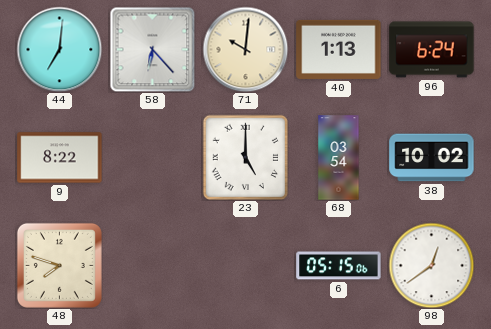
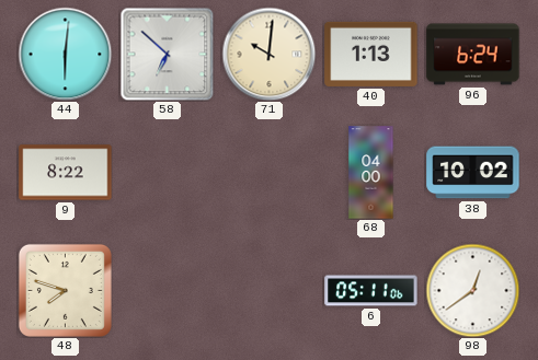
44: 7:01 -> 6:01
58: 6:23 -> 6:52
23: 5:00 -> none
68: 03:54 -> 04:00
6: 05:15 -> 05:11
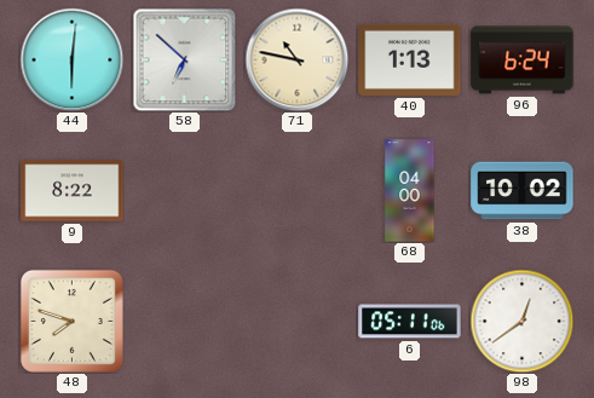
71: 10:01 -> 10:47
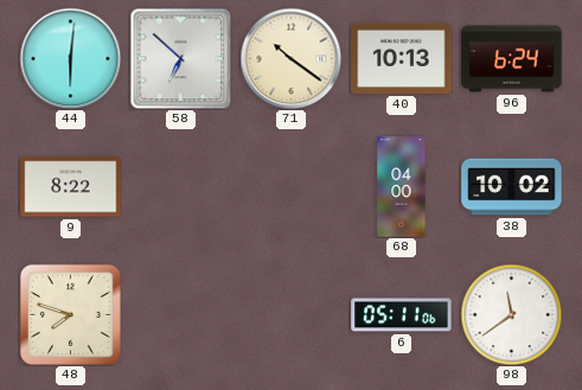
71: 10:47 -> 10:21
40: 1:13 -> 10:13
98: 12:39 -> 11:39
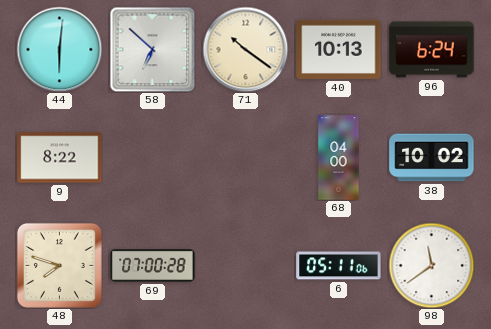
69: none -> 07:00
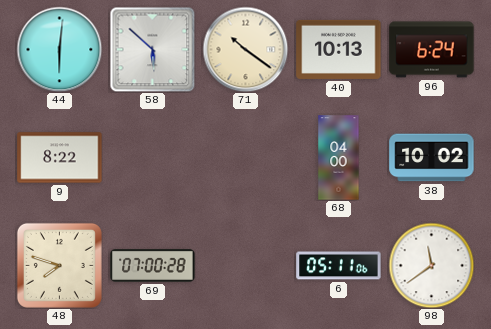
58: 6:52 -> 5:52
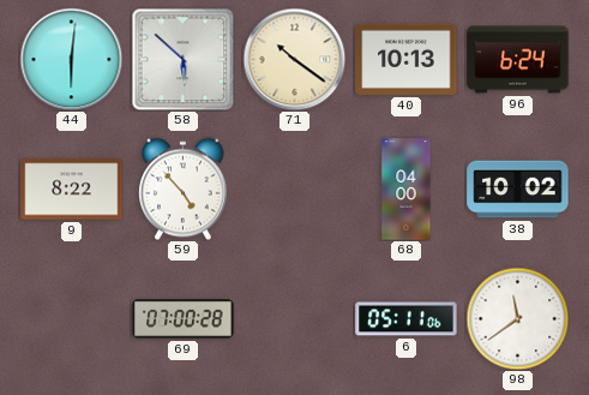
59: none -> 4:53
48: 7:48 -> none
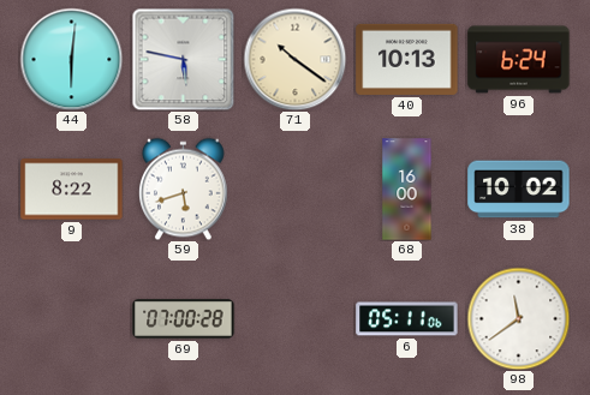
58: 5:52 -> 5:47
59: 4:53 -> 5:42
68: 04:00 -> 16:00
